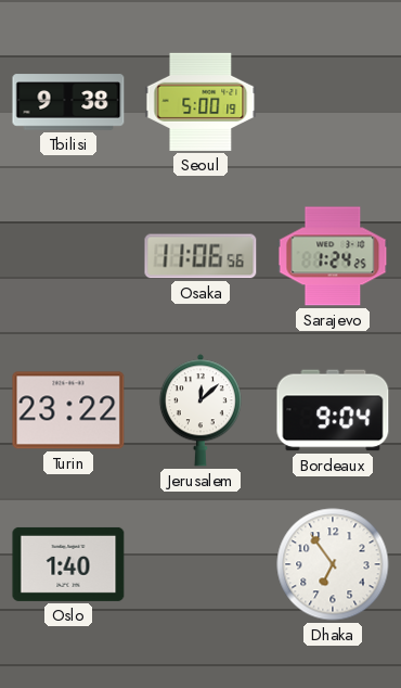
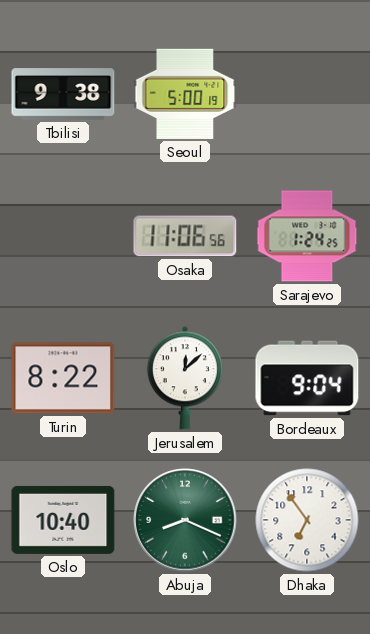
Turin: 23:22 -> 8:22
Oslo: 1:40 -> 10:40
Abuja: none -> 8:19
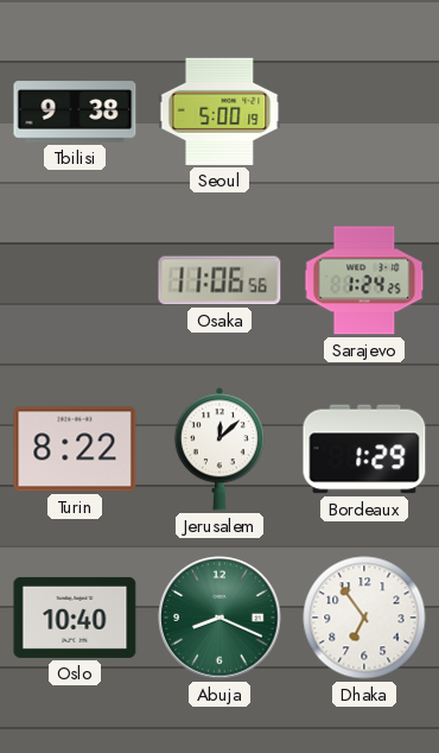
Bordeaux: 9:04 -> 1:29
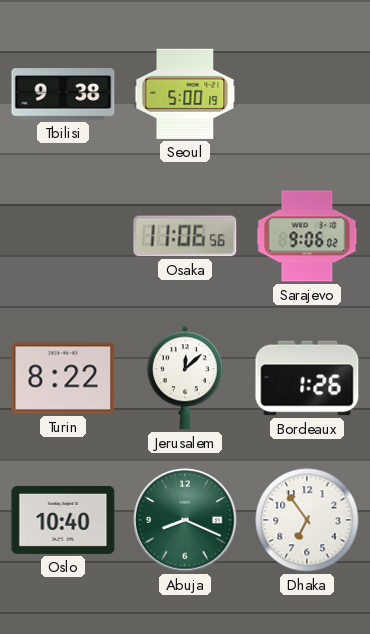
Sarajevo: 1:24 -> 9:06
Bordeaux: 1:29 -> 1:26
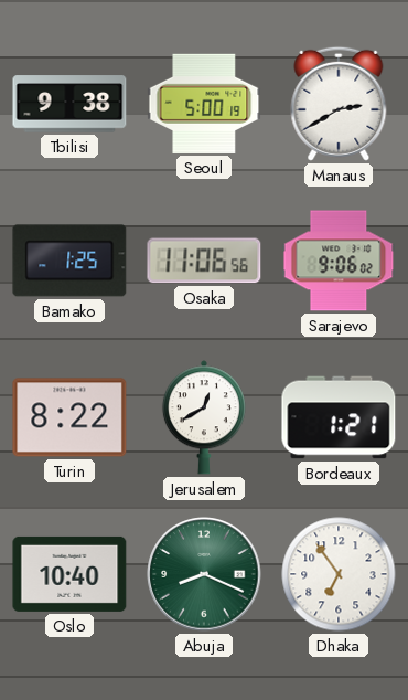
Manaus: none -> 2:40
Bamako: none -> 1:25
Jerusalem: 12:08 -> 12:40
Bordeaux: 1:26 -> 1:21
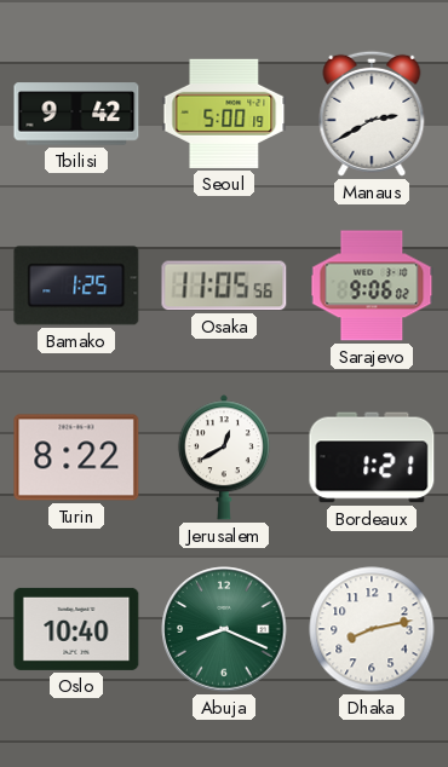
Tbilisi: 9:38 -> 9:42
Osaka: 11:06 -> 11:05
Dhaka: 6:54 -> 8:13
